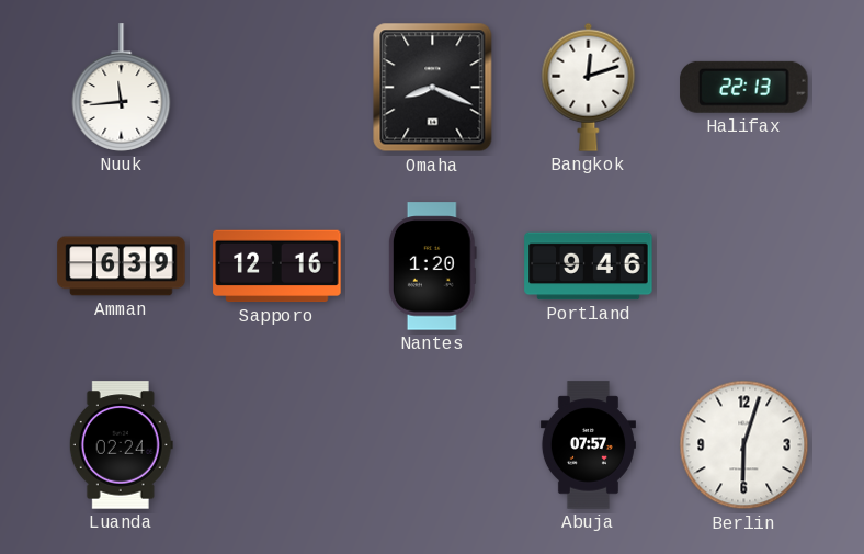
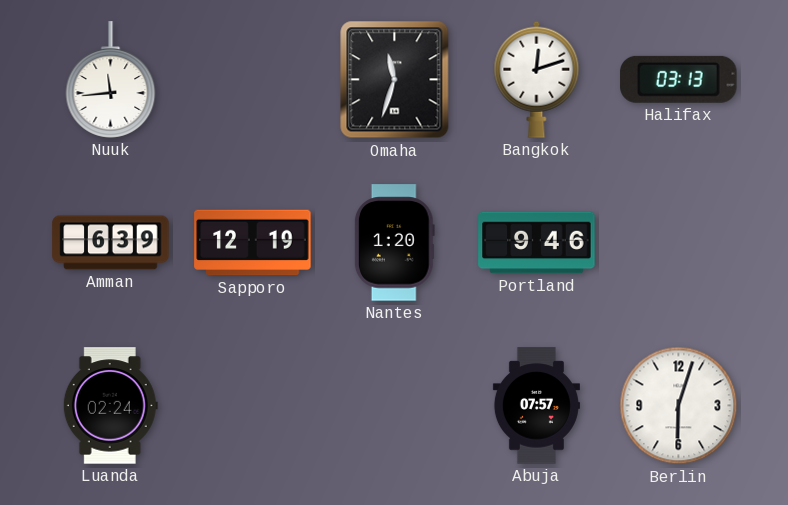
Omaha: 8:19 -> 11:33
Halifax: 22:13 -> 03:13
Sapporo: 12:16 -> 12:19
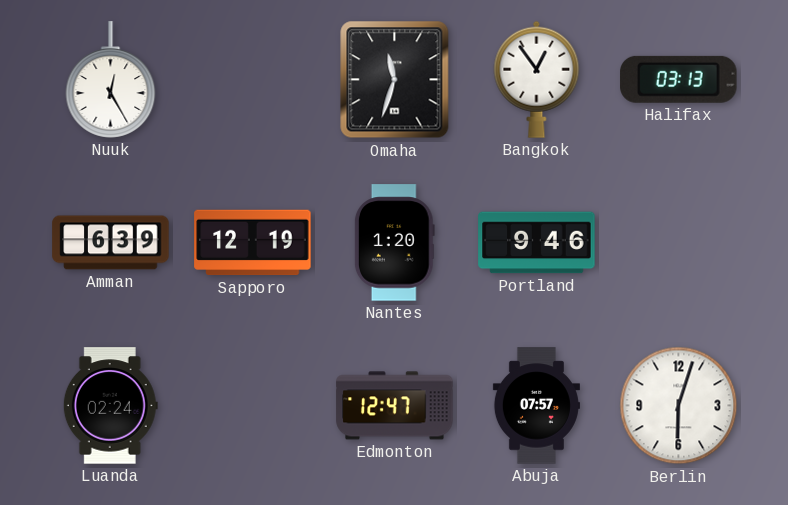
Nuuk: 11:44 -> 12:25
Bangkok: 12:12 -> 12:54
Edmonton: none -> 12:47
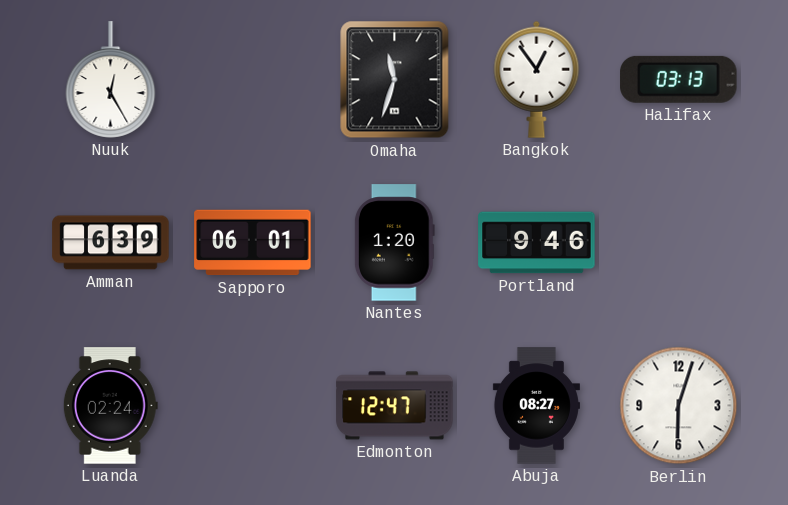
Sapporo: 12:19 -> 06:01
Abuja: 07:57 -> 08:27
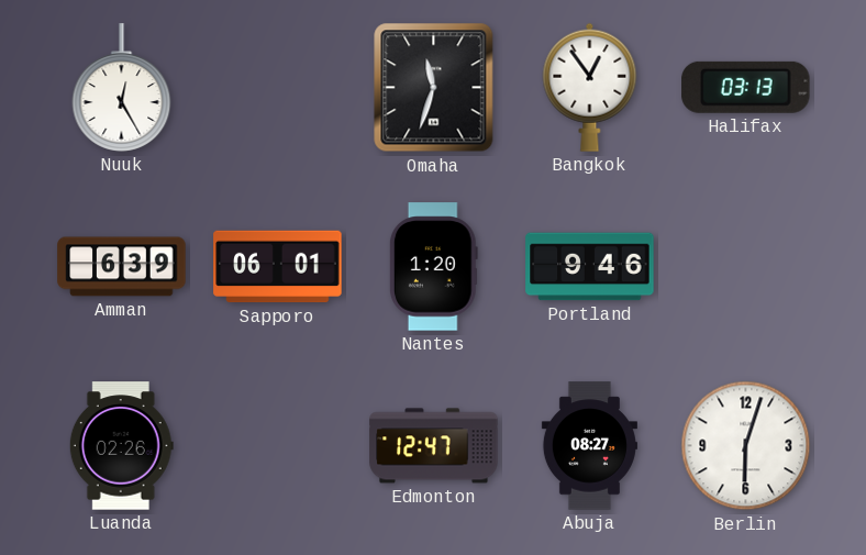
Luanda: 02:24 -> 02:26
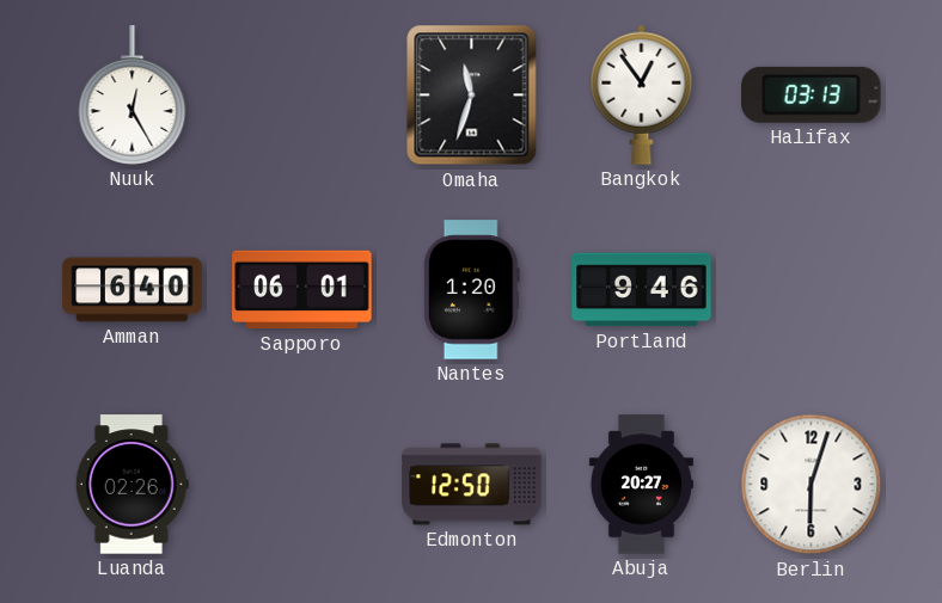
Amman: 6:39 -> 6:40
Edmonton: 12:47 -> 12:50
Abuja: 08:27 -> 20:27
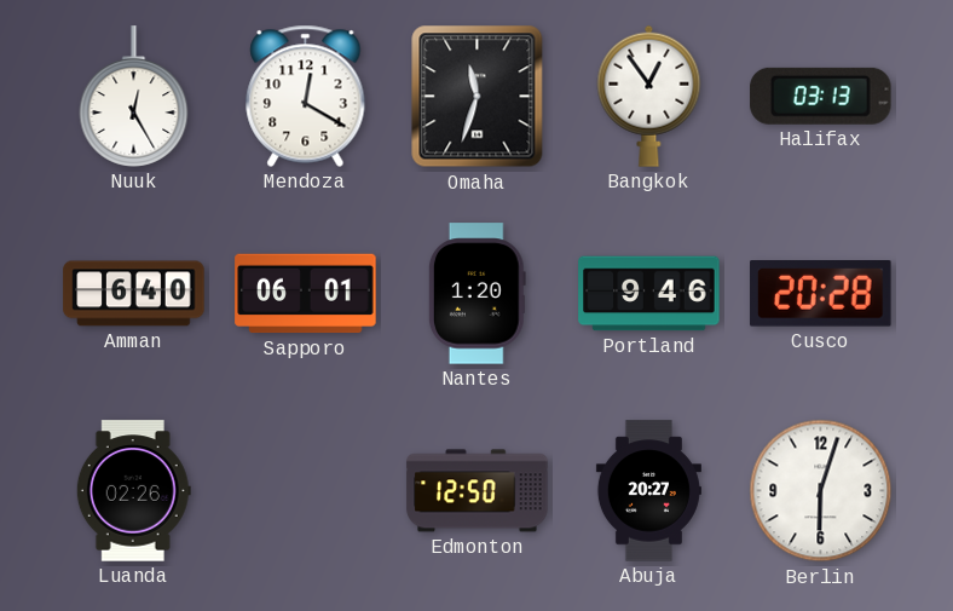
Mendoza: none -> 12:20
Cusco: none -> 20:28
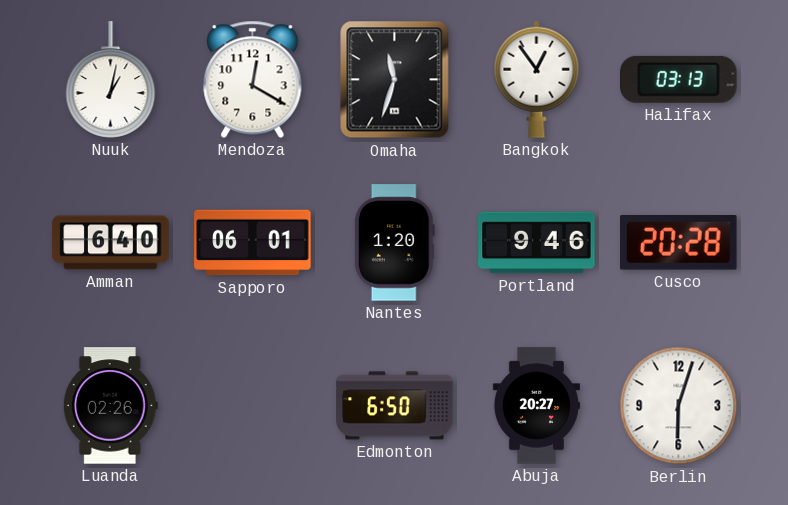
Nuuk: 12:25 -> 1:02
Edmonton: 12:50 -> 6:50
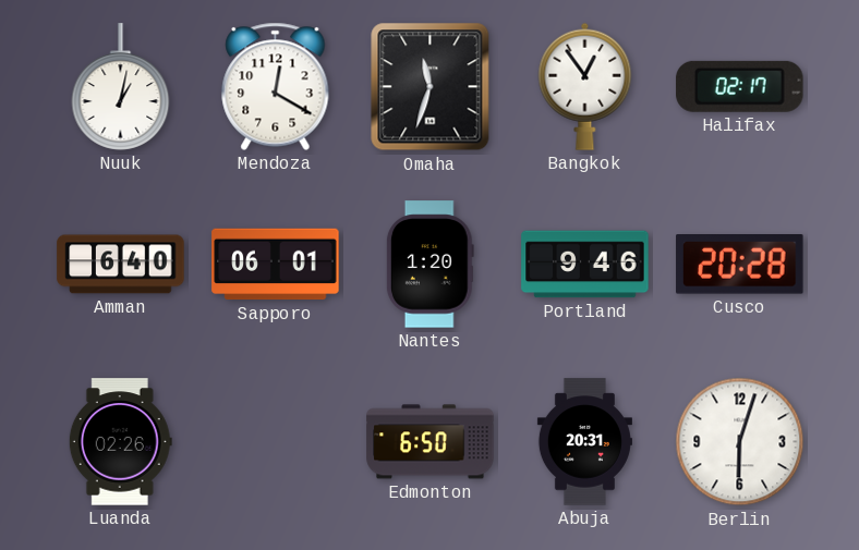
Halifax: 03:13 -> 02:17
Abuja: 20:27 -> 20:31
